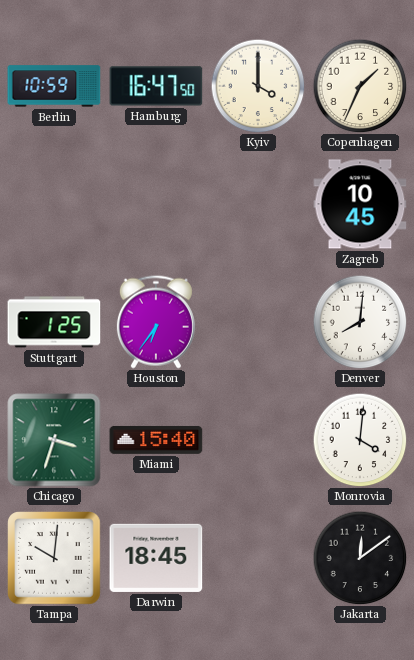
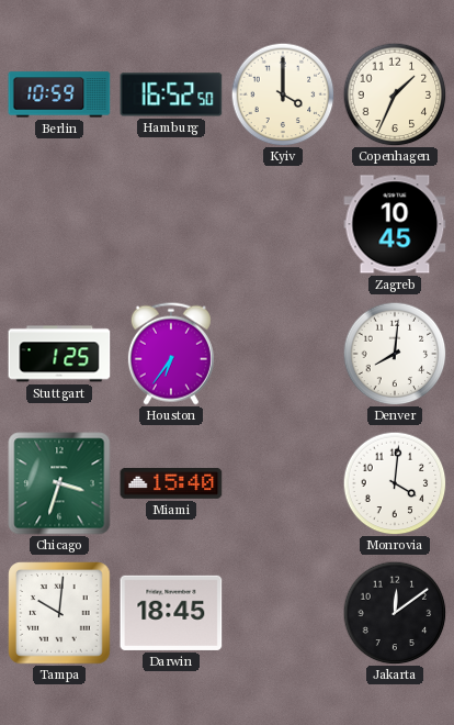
Hamburg: 16:47 -> 16:52
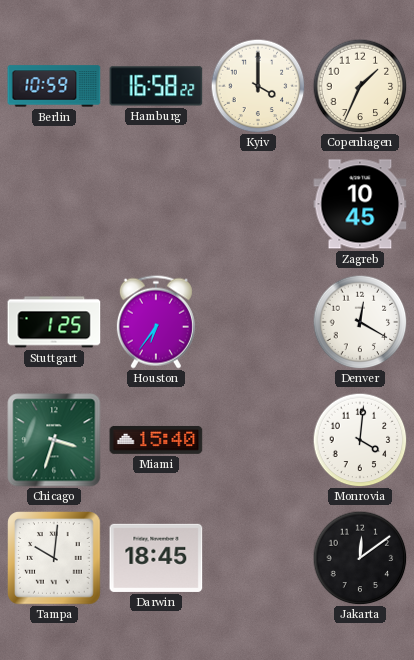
Hamburg: 16:52 -> 16:58
Denver: 8:01 -> 12:20
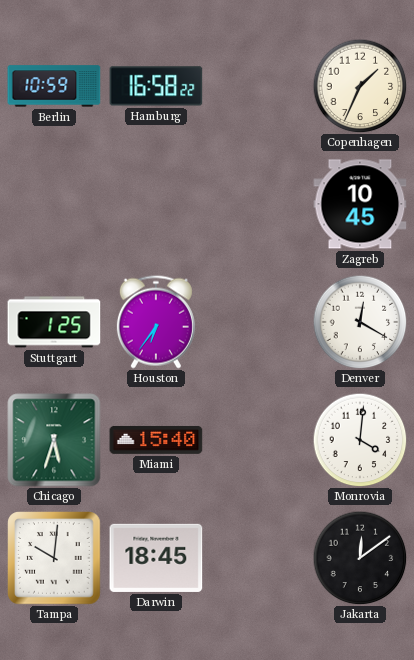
Kyiv: 4:00 -> none
Chicago: 3:33 -> 5:33
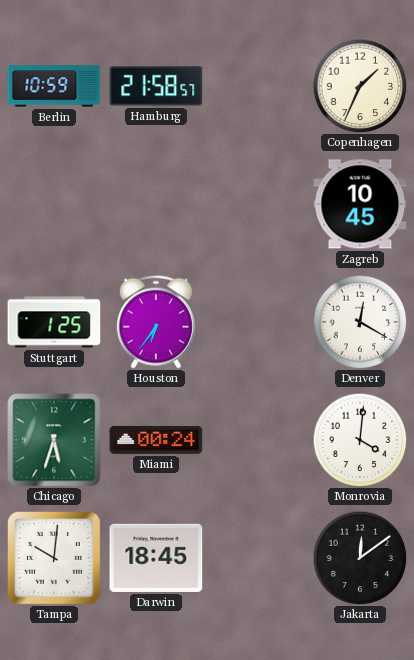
Hamburg: 16:58 -> 21:58
Miami: 15:40 -> 00:24
